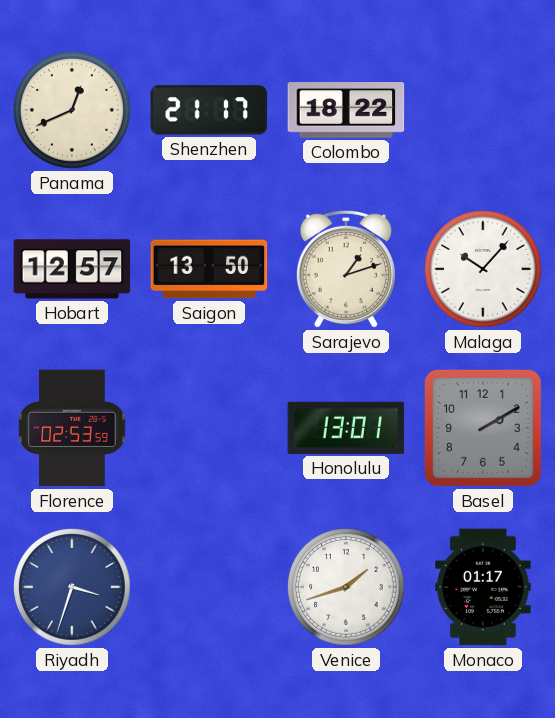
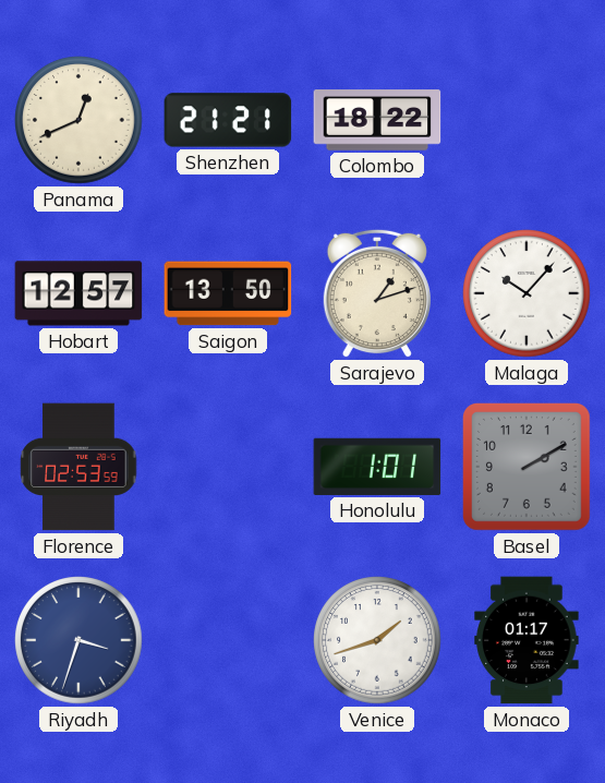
Shenzhen: 21:17 -> 21:21
Honolulu: 13:01 -> 1:01
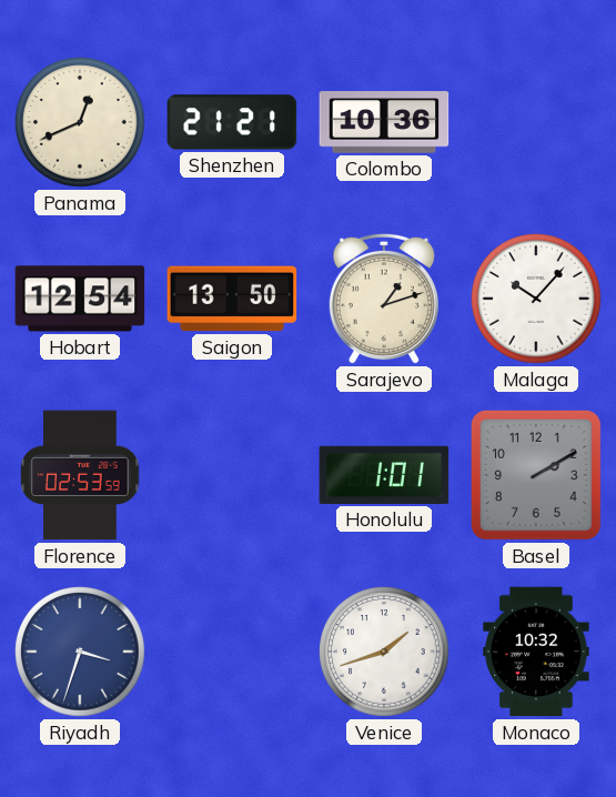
Colombo: 18:22 -> 10:36
Hobart: 12:57 -> 12:54
Monaco: 01:17 -> 10:32
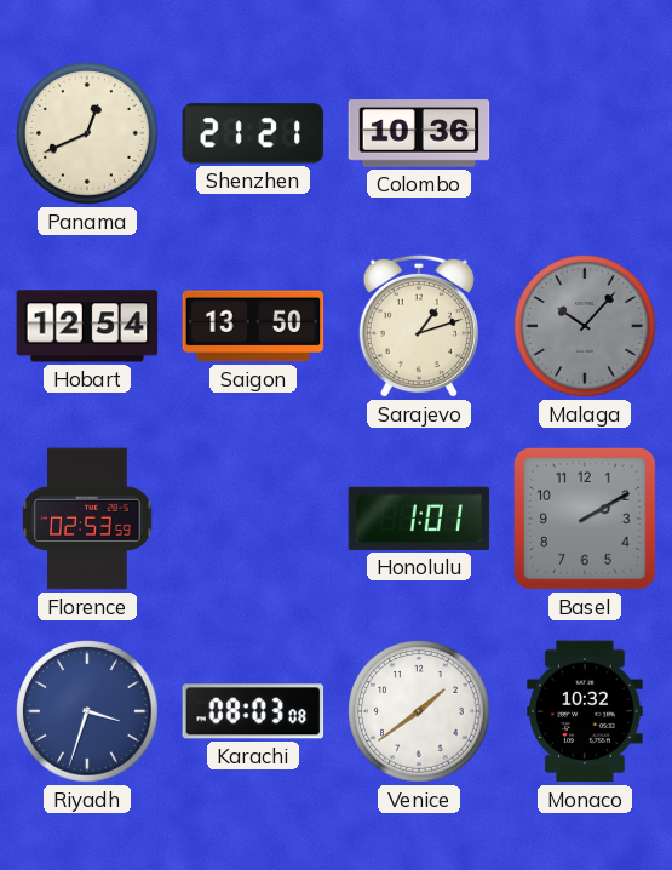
Malaga dial: white -> grey
Karachi: none -> 08:03
Venice: 1:42 -> 1:39
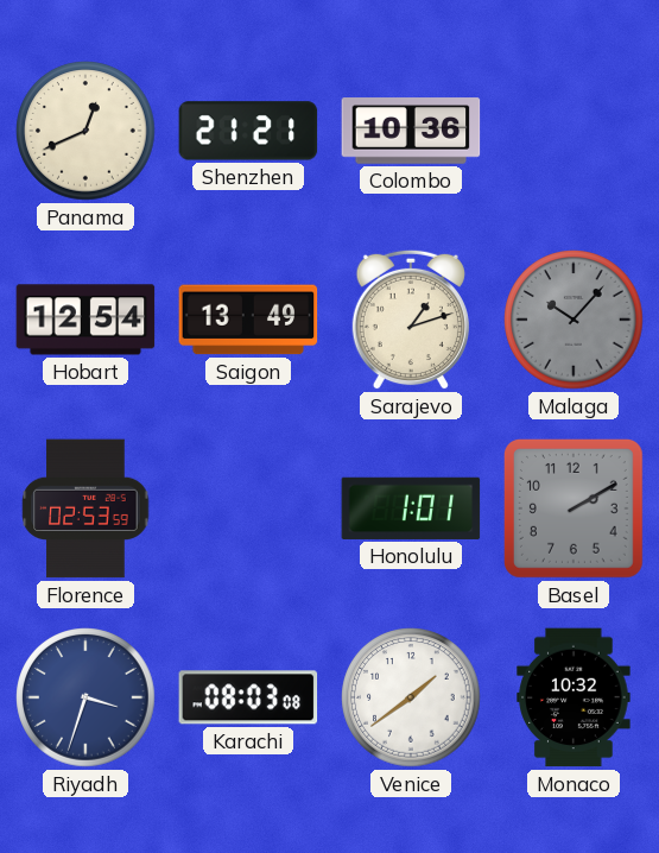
Saigon: 13:50 -> 13:49
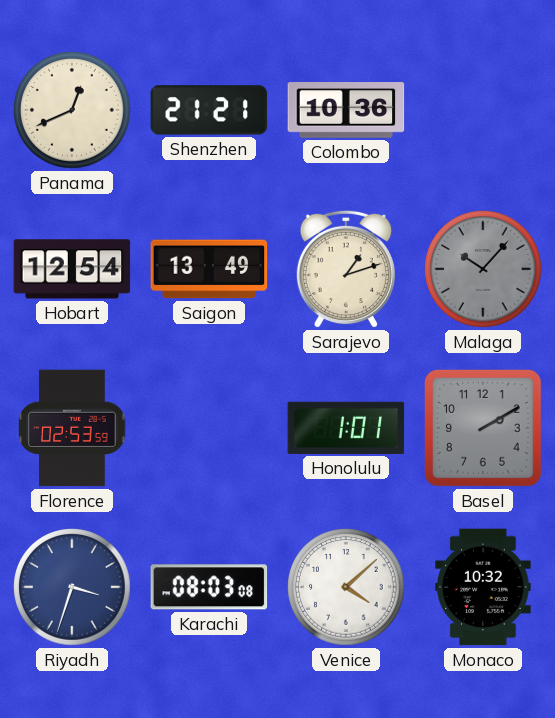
Venice: 1:39 -> 4:08
